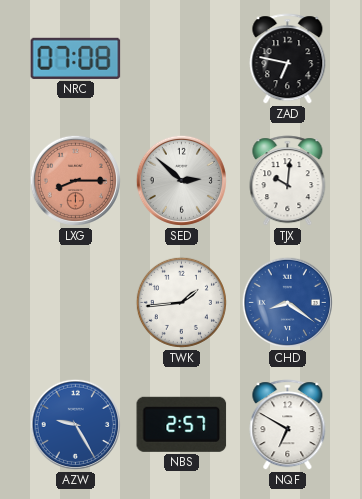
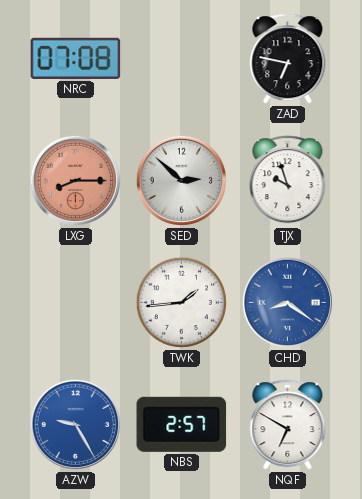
TJX: 10:01 -> 9:57
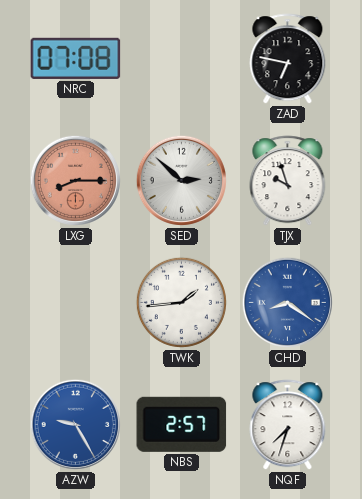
NQF: 6:50 -> 7:33
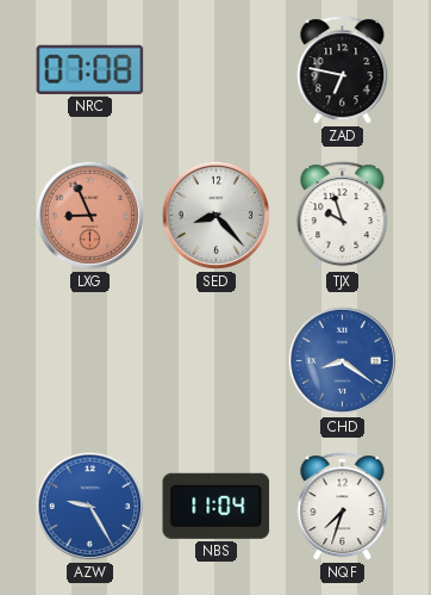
LXG: 8:15 -> 8:56
SED: 2:52 -> 8:23
TWK: 1:44 -> none
NBS: 2:57 -> 11:04
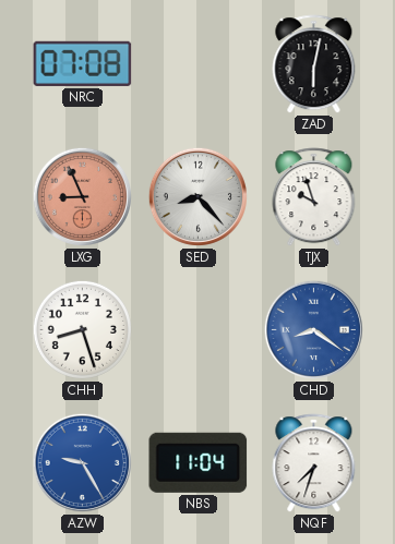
ZAD: 6:47 -> 6:02
CHH: none -> 8:27
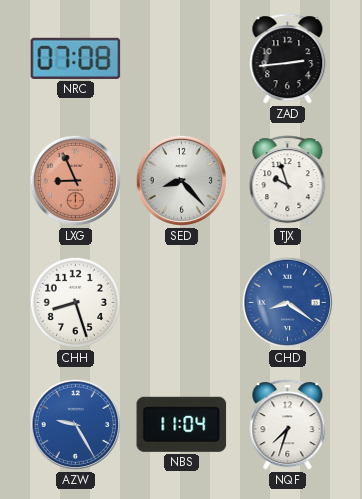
ZAD: 6:02 -> 2:44
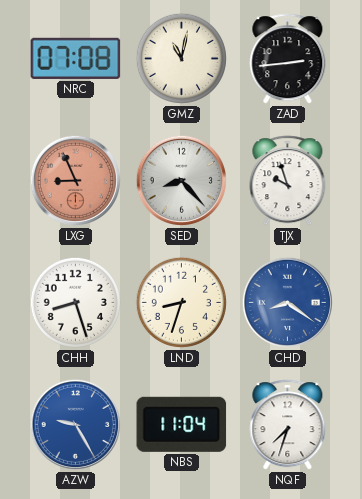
GMZ: none -> 11:02
LND: none -> 8:33
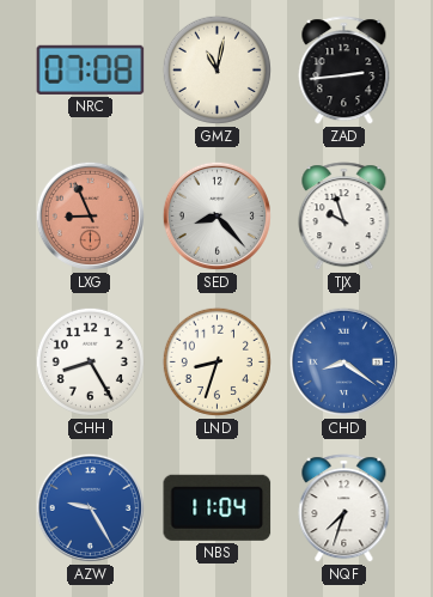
CHH: 8:27 -> 8:25
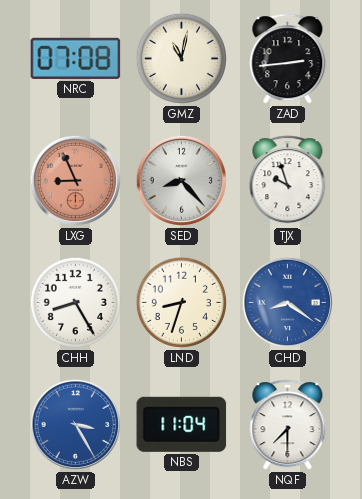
AZW: 9:25 -> 3:25
NQF: 7:33 -> 7:30
